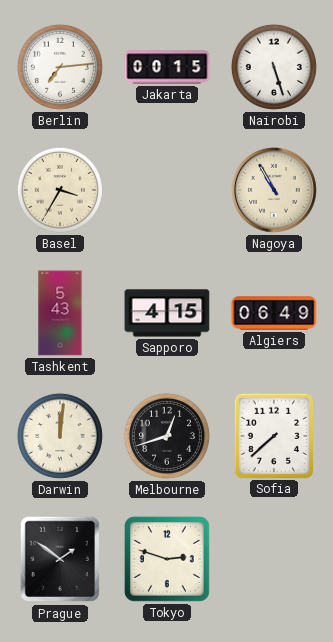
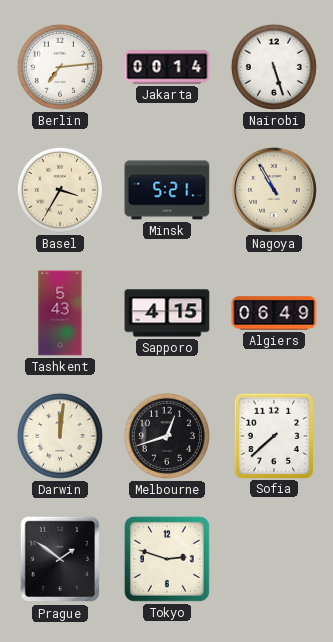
Jakarta: 00:15 -> 00:14
Minsk: none -> 5:21
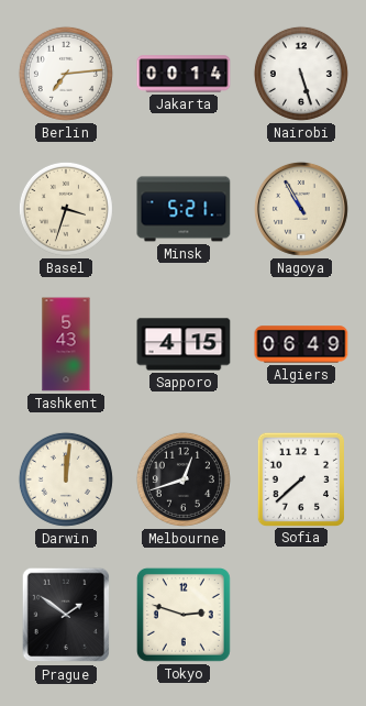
Basel: 3:35 -> 3:33
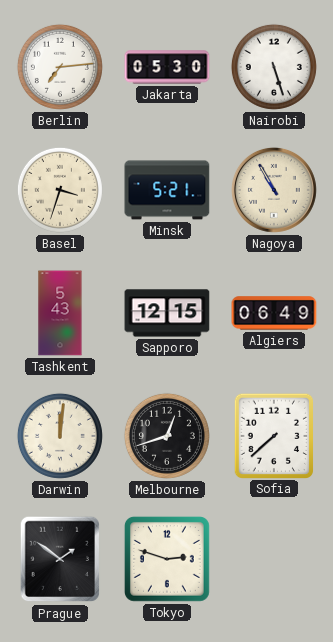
Jakarta: 00:14 -> 05:30
Sapporo: 4:15 -> 12:15
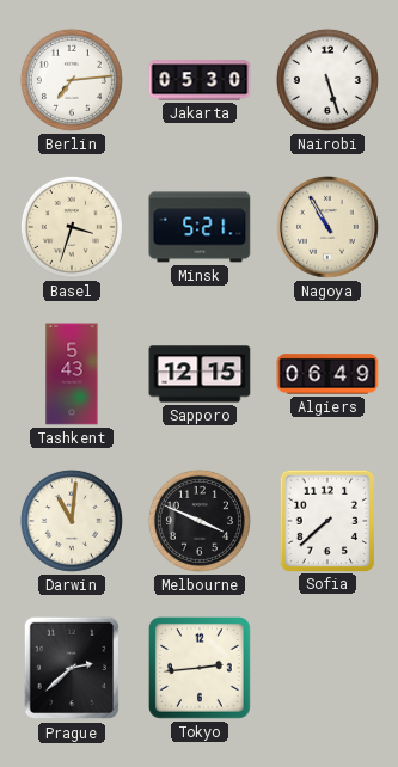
Darwin: 12:01 -> 11:01
Melbourne: 12:42 -> 3:49
Prague: 1:51 -> 2:38
Tokyo: 2:48 -> 2:44
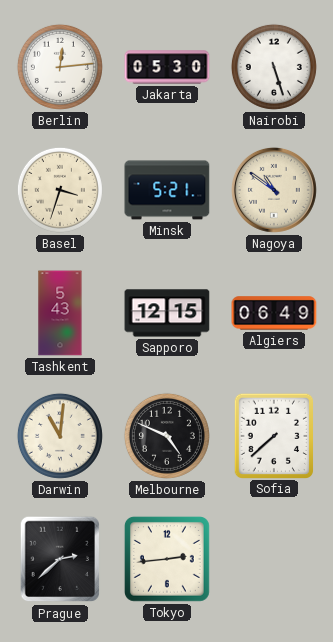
Berlin: 7:14 -> 12:14
Nagoya: 10:55 -> 10:51
Melbourne: 3:49 -> 4:49
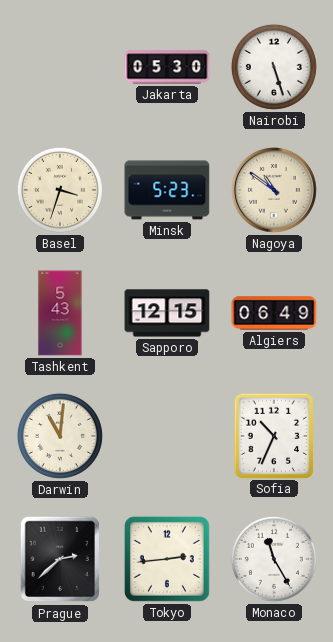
Berlin: 12:14 -> none
Minsk: 5:21 -> 5:23
Melbourne: 4:49 -> none
Sofia: 7:38 -> 10:34
Monaco: none -> 11:25
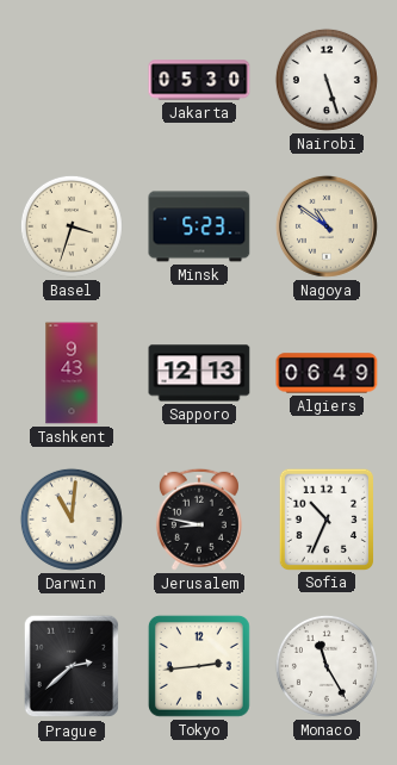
Tashkent: 5:43 -> 9:43
Sapporo: 12:15 -> 12:13
Jerusalem: none -> 8:47
